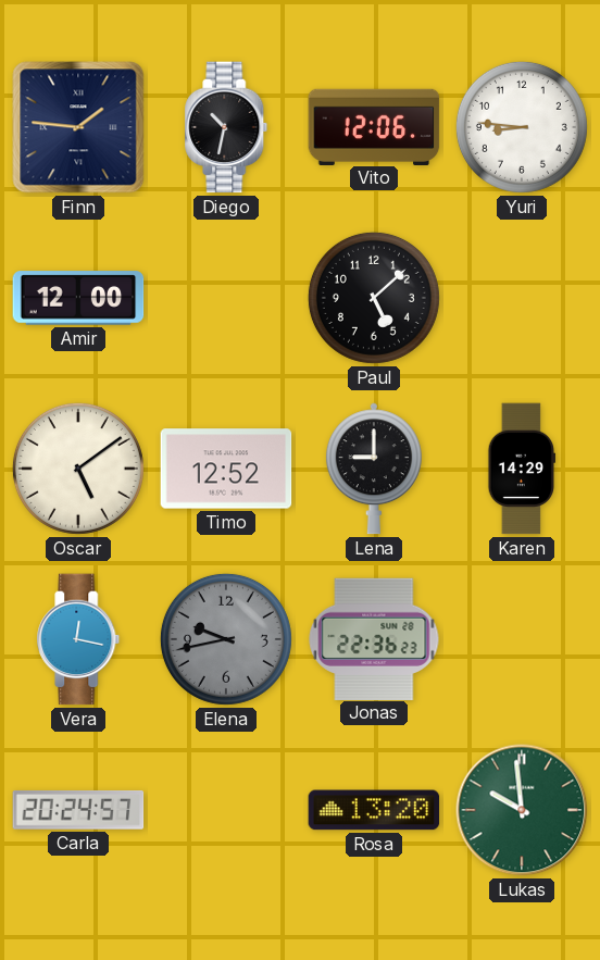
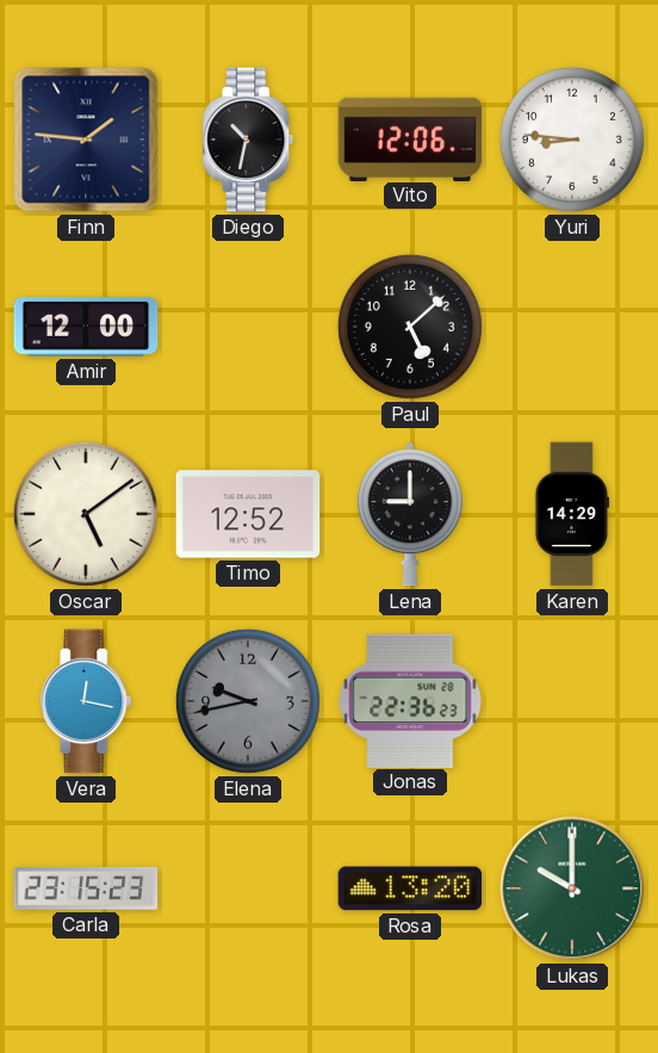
Carla: 20:24 -> 23:15
Lukas: 9:59 -> 10:00
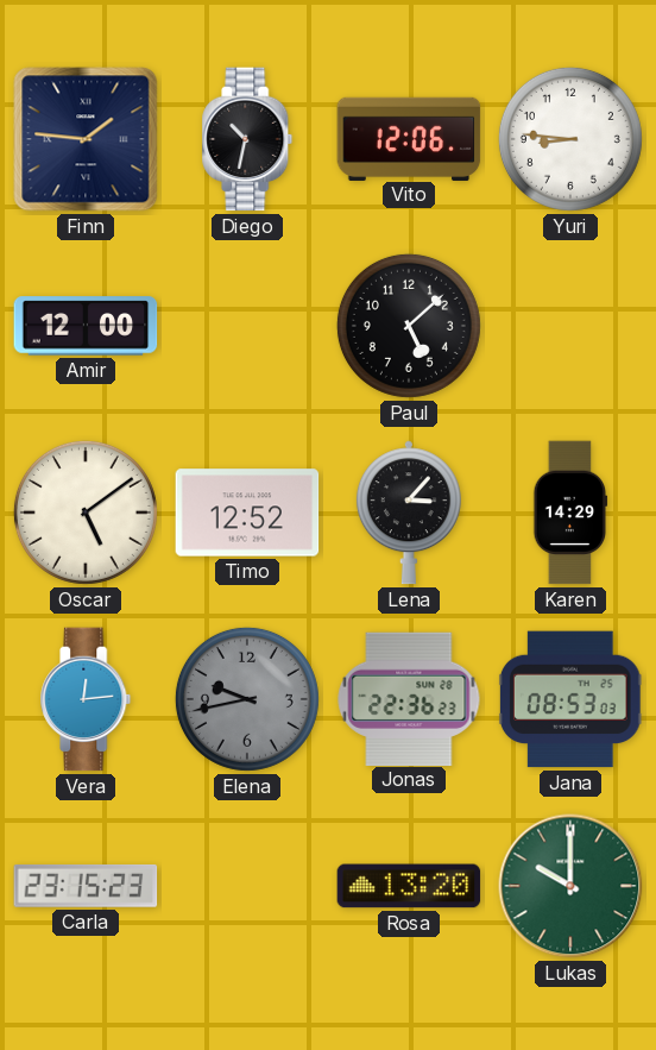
Lena: 9:00 -> 3:07
Vera: 12:17 -> 12:14
Jana: none -> 08:53
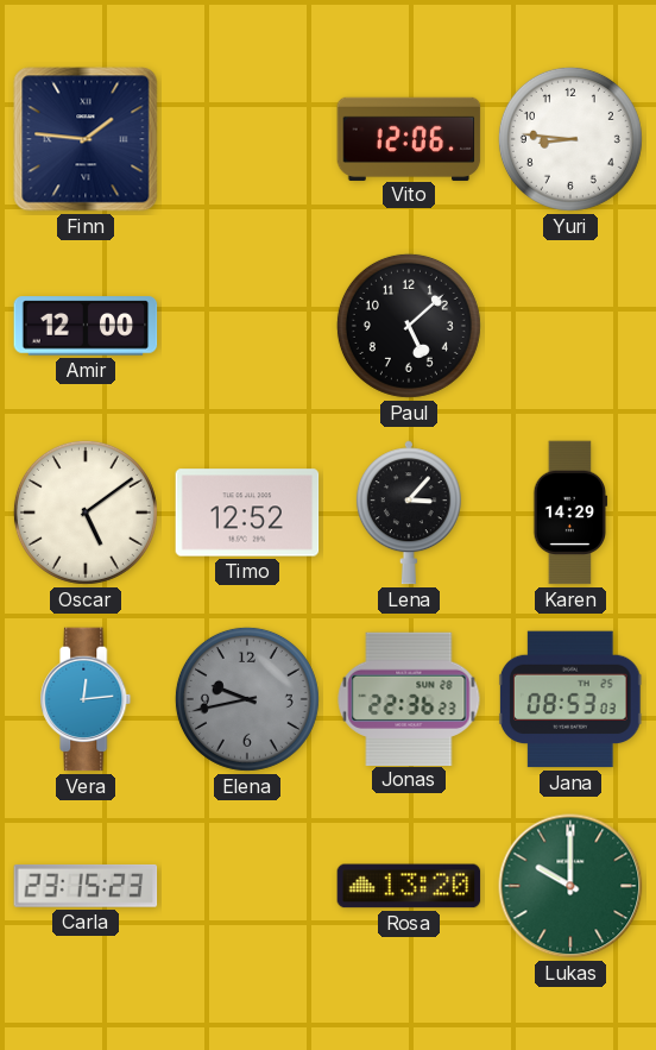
Diego: 10:32 -> none
